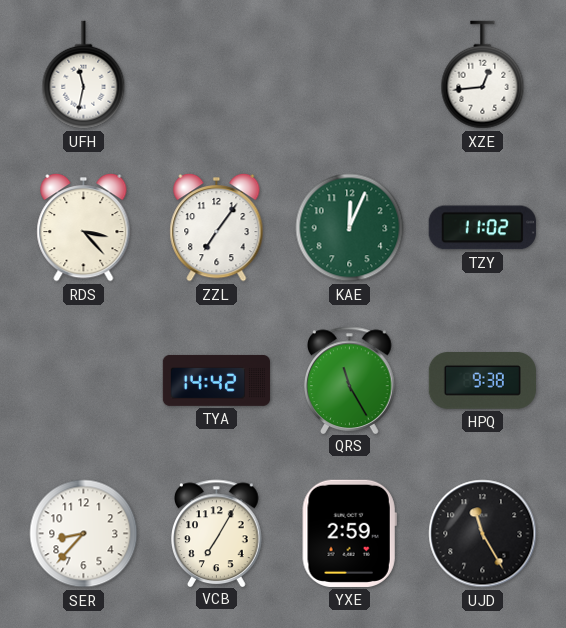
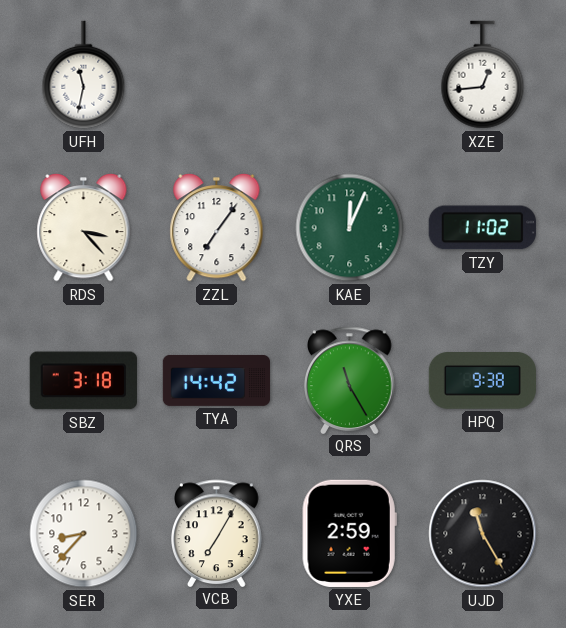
SBZ: none -> 3:18
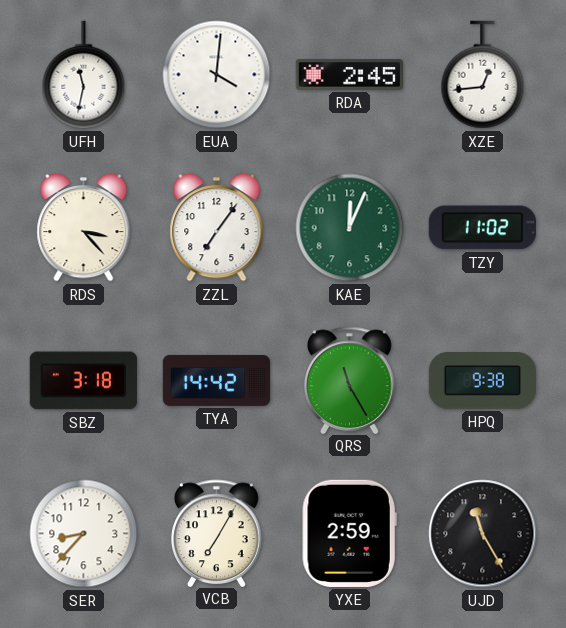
EUA: none -> 4:01
RDA: none -> 2:45
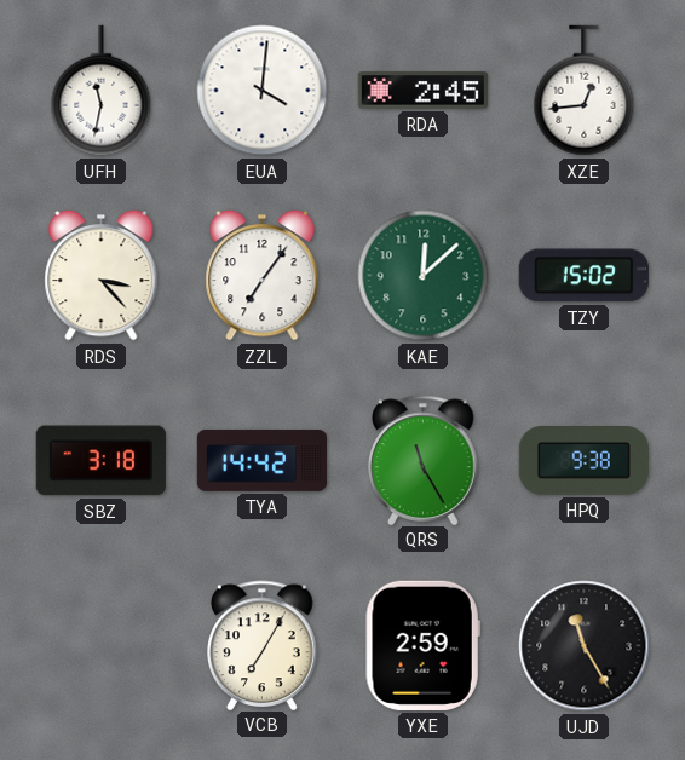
KAE: 12:04 -> 12:08
TZY: 11:02 -> 15:02
SER: 8:37 -> none
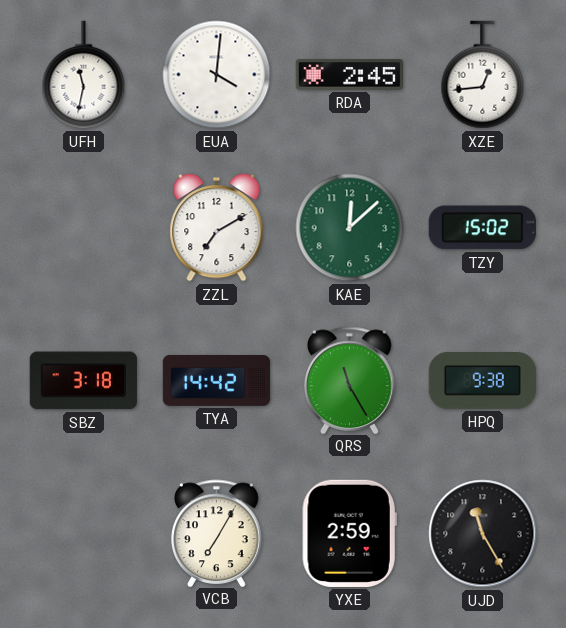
RDS: 3:23 -> none
ZZL: 7:06 -> 7:10
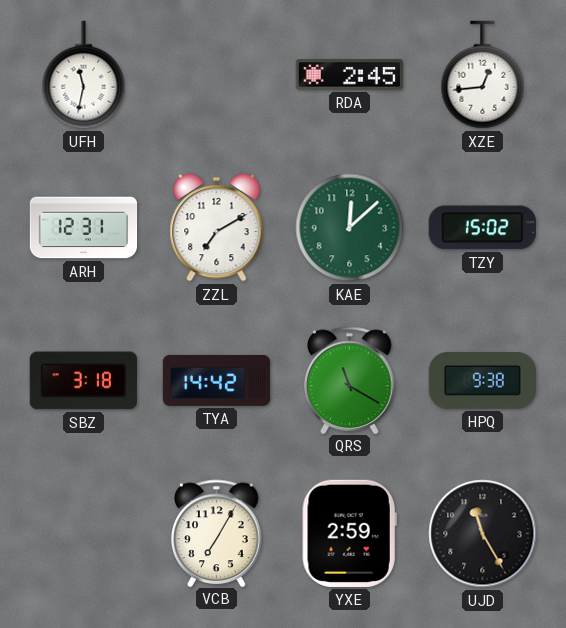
EUA: 4:01 -> none
ARH: none -> 12:31
QRS: 11:25 -> 11:20
